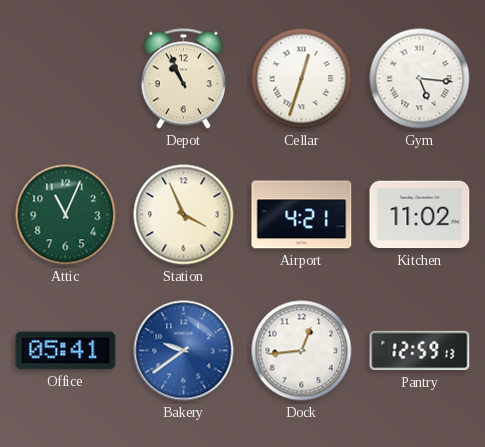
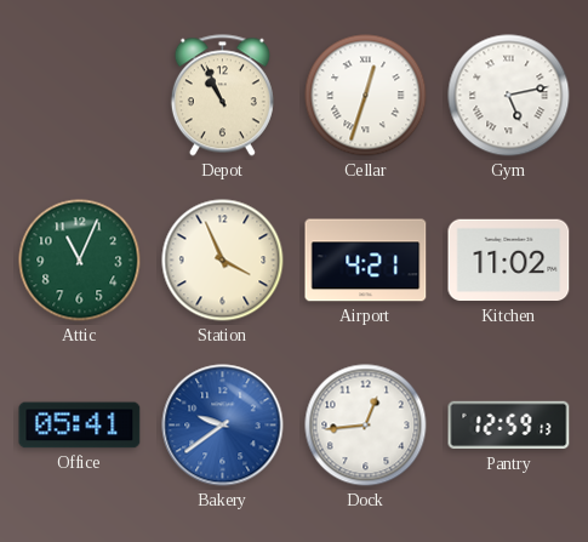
Gym: 5:16 -> 5:13
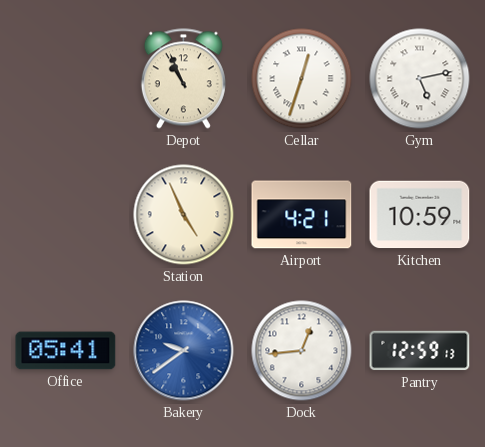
Attic: 11:04 -> none
Station: 3:56 -> 4:56
Kitchen: 11:02 -> 10:59
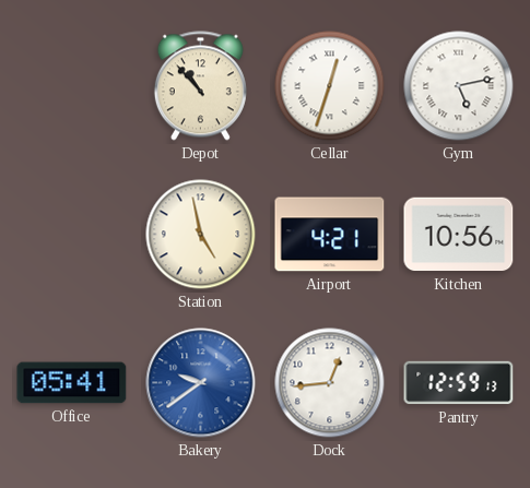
Depot: 10:56 -> 10:53
Station: 4:56 -> 4:58
Kitchen: 10:59 -> 10:56
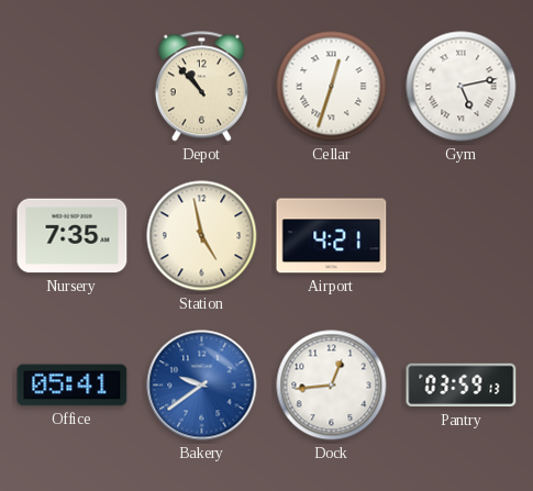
Nursery: none -> 7:35
Kitchen: 10:56 -> none
Pantry: 12:59 -> 03:59
